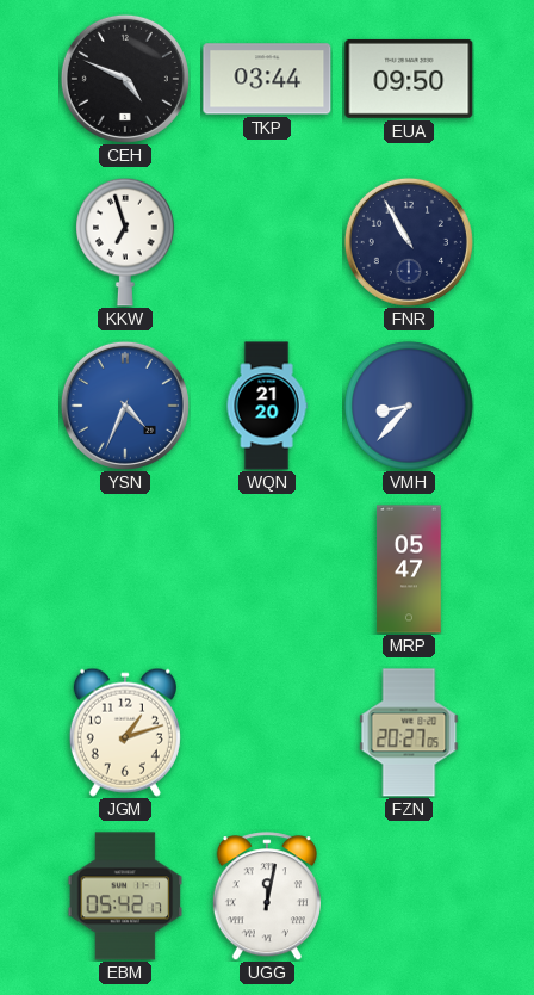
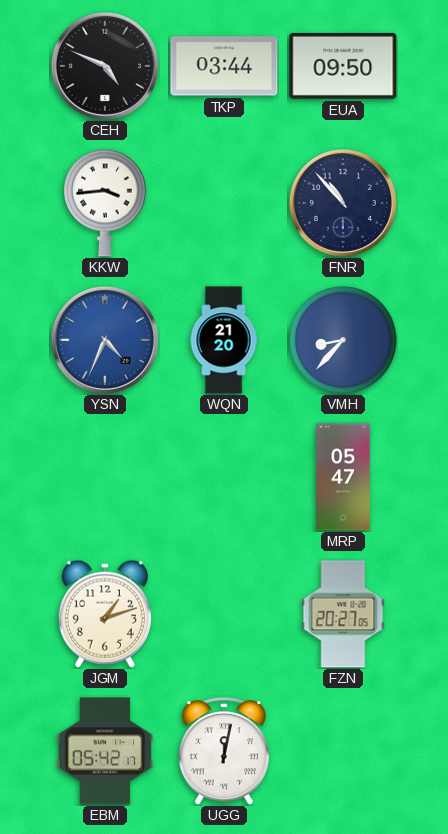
KKW: 6:57 -> 3:44
FNR: 10:55 -> 10:53
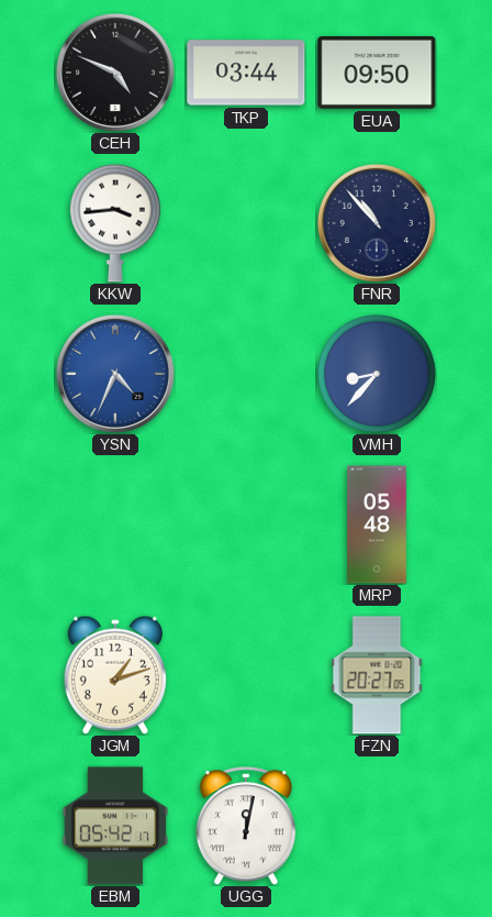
WQN: 21:20 -> none
MRP: 05:47 -> 05:48
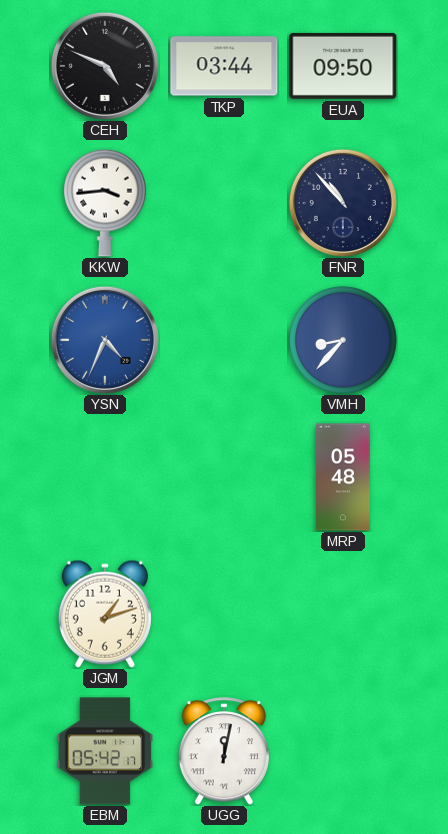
FZN: 20:27 -> none
